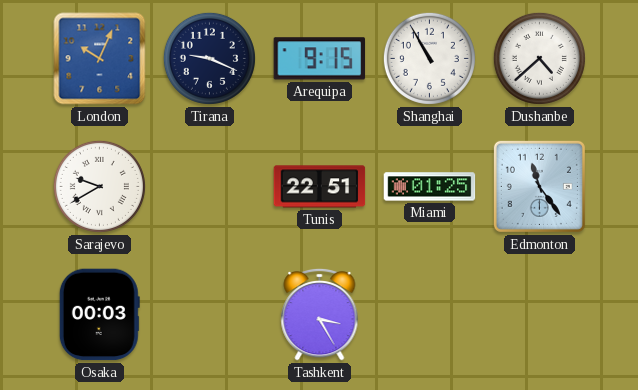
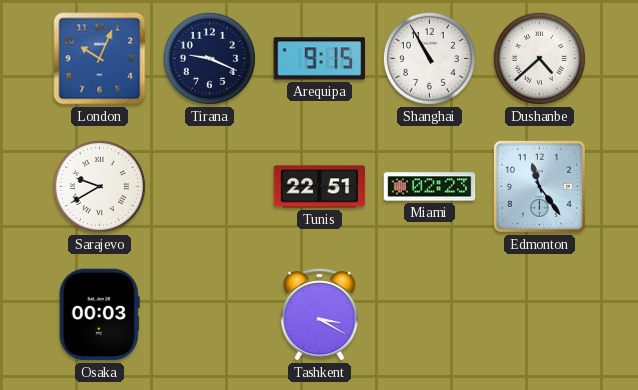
Miami: 01:25 -> 02:23
Tashkent: 3:25 -> 3:20
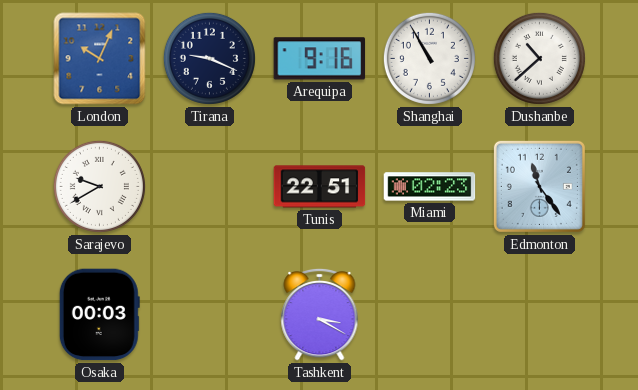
Arequipa: 9:15 -> 9:16
Dushanbe: 4:38 -> 10:38
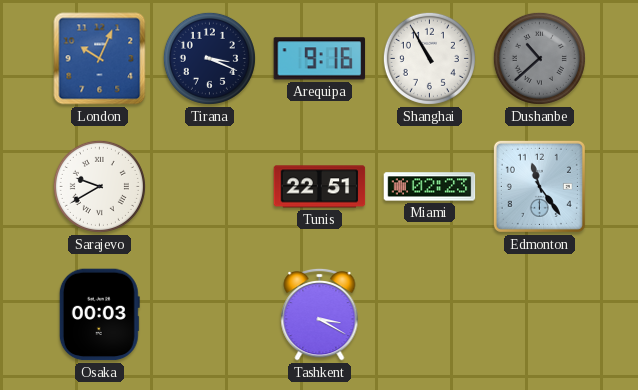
Tirana: 9:19 -> 3:19
Dushanbe dial: white -> grey
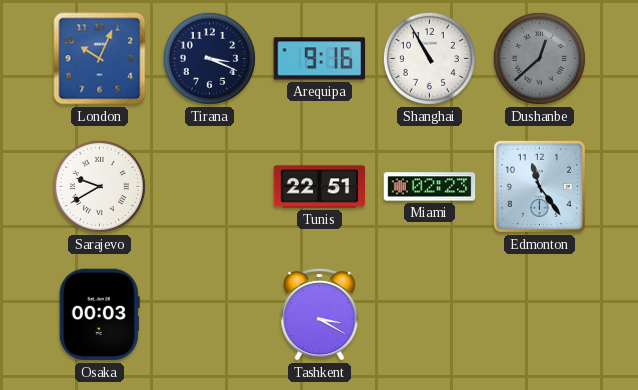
Dushanbe: 10:38 -> 12:38
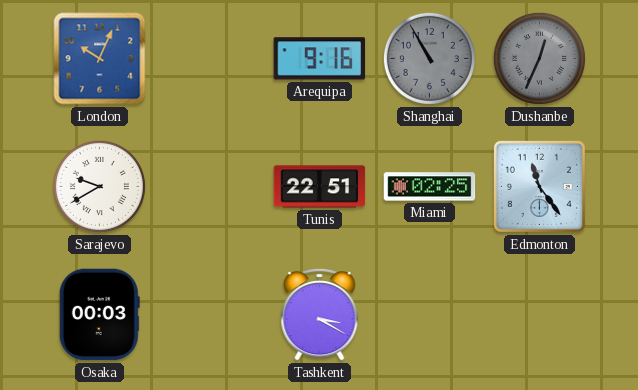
Tirana: 3:19 -> none
Shanghai dial: white -> grey
Dushanbe: 12:38 -> 12:34
Miami: 02:23 -> 02:25
